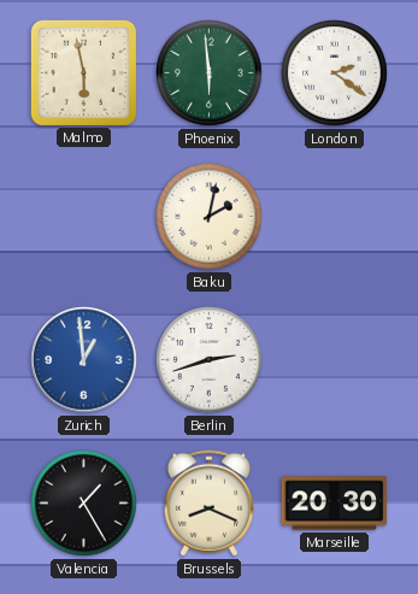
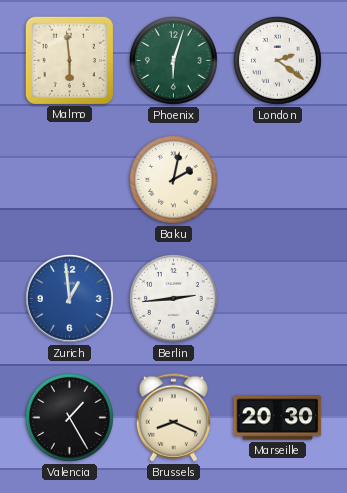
Malmo: 5:58 -> 5:59
Phoenix: 5:59 -> 6:03
Berlin: 2:42 -> 2:44
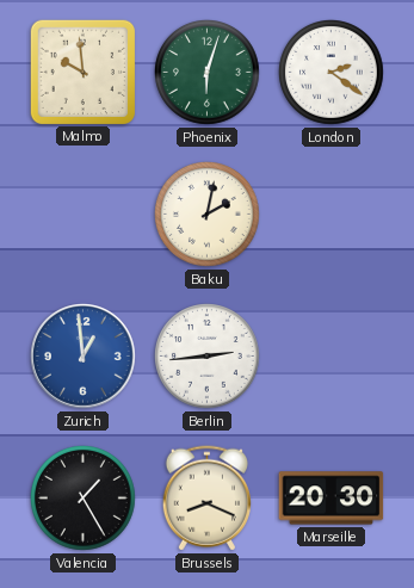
Malmo: 5:59 -> 9:59
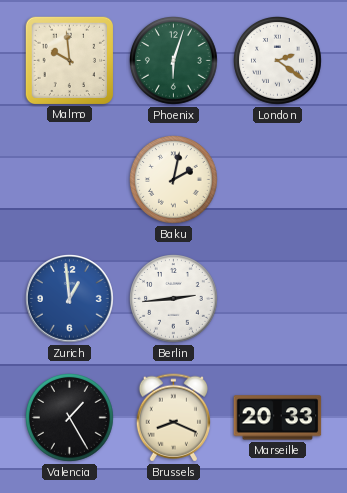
Marseille: 20:30 -> 20:33
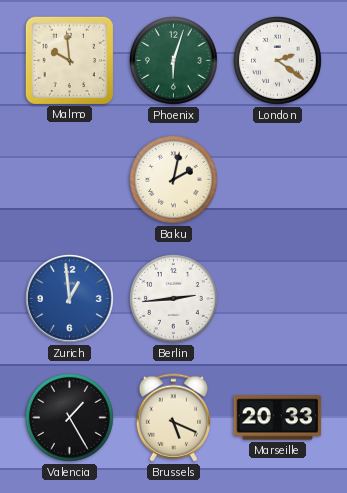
Brussels: 8:19 -> 5:19
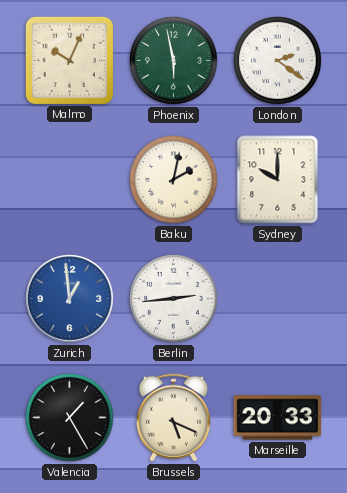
Malmo: 9:59 -> 10:04
Phoenix: 6:03 -> 5:58
Sydney: none -> 10:00
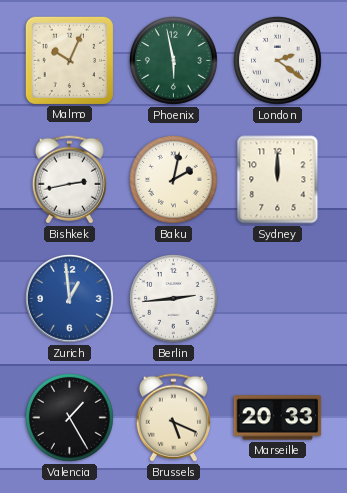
Bishkek: none -> 2:43
Sydney: 10:00 -> 12:00
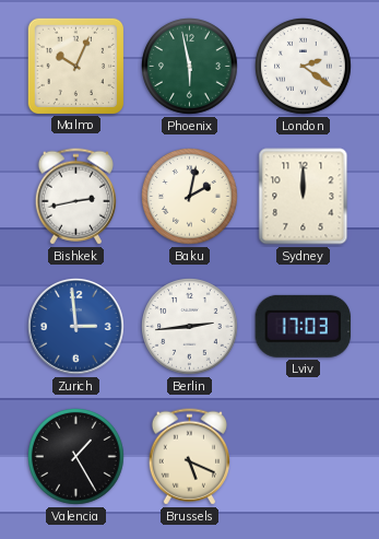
Zurich: 12:59 -> 2:59
Lviv: none -> 17:03
Marseille: 20:33 -> none
